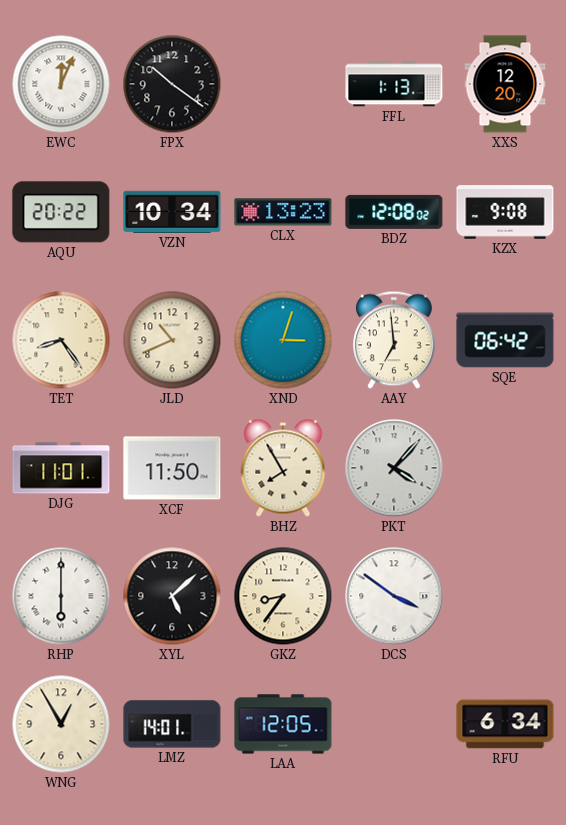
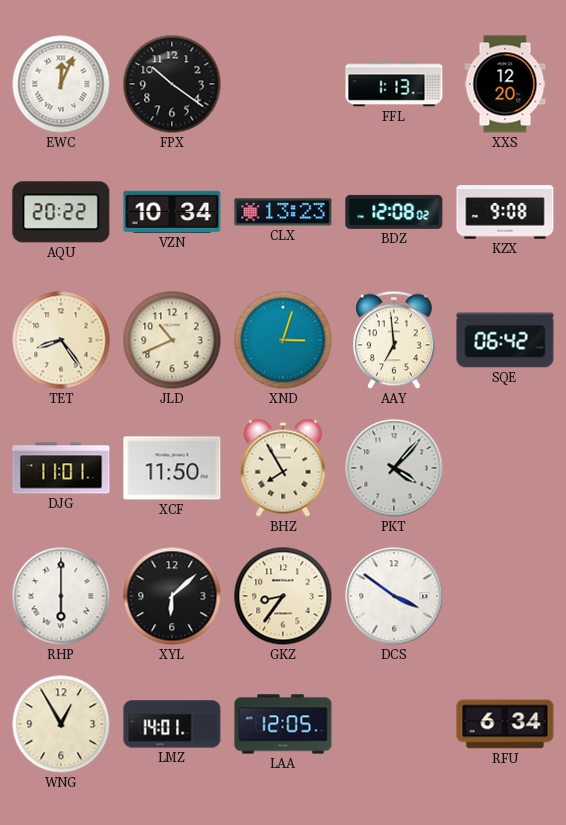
XYL: 5:08 -> 6:08
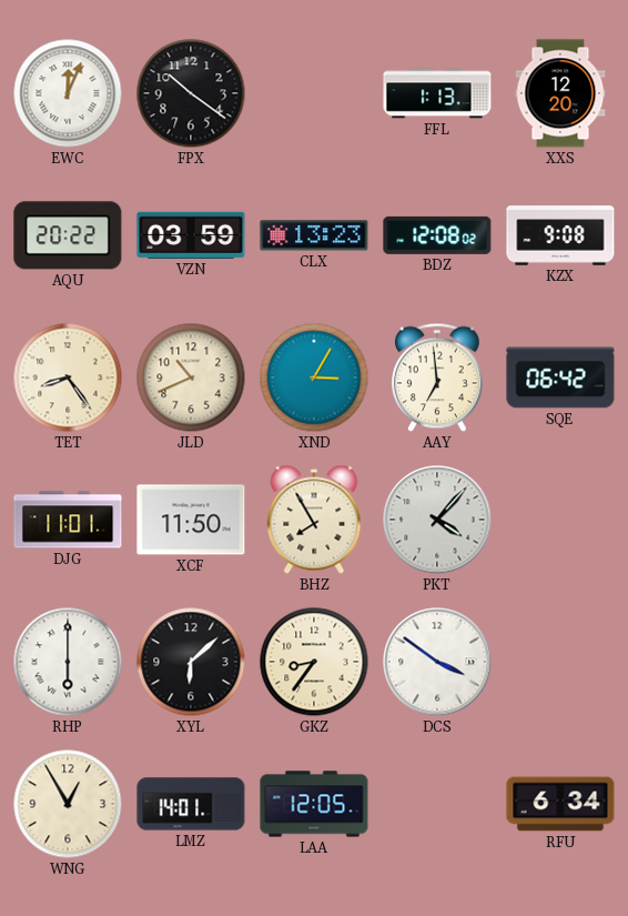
VZN: 10:34 -> 03:59
XND: 3:03 -> 3:05
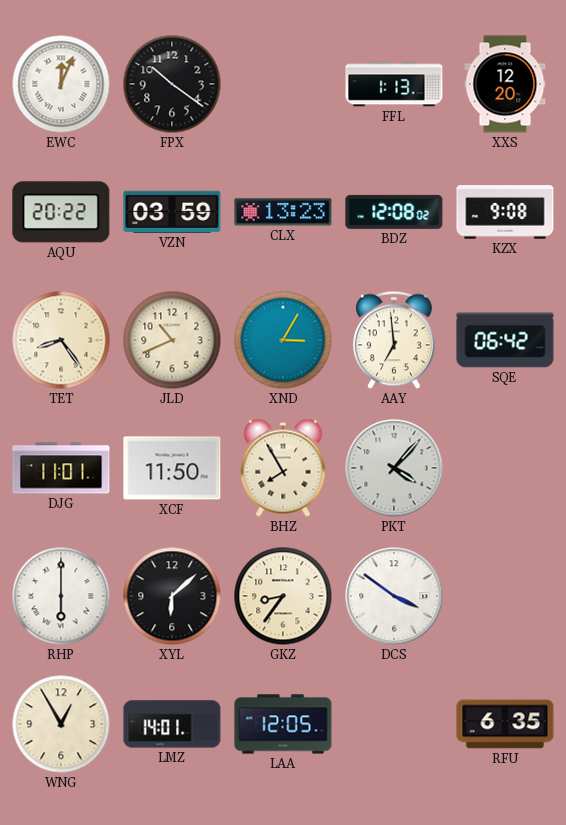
RFU: 6:34 -> 6:35
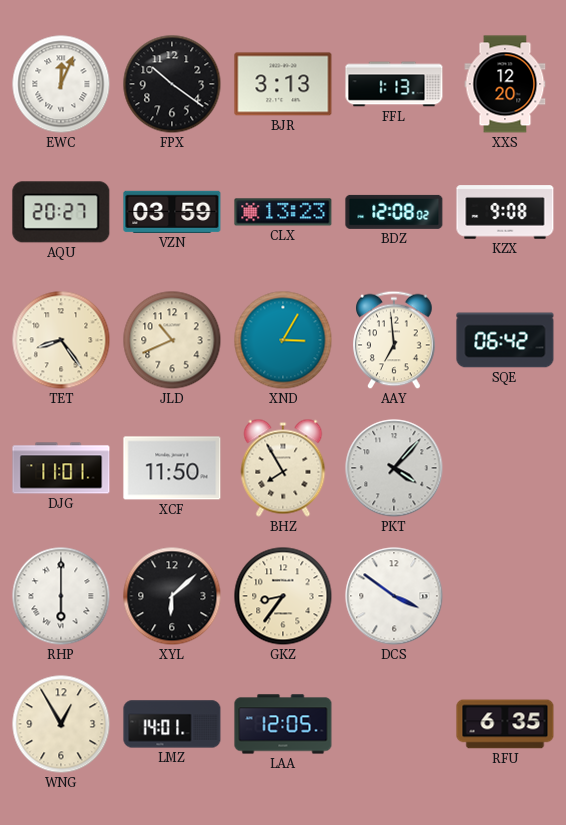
BJR: none -> 3:13
AQU: 20:22 -> 20:27
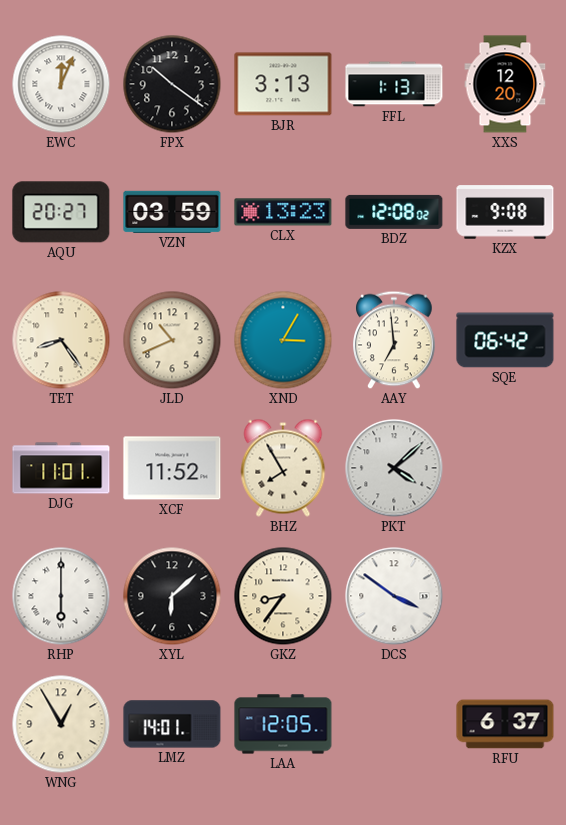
XCF: 11:50 -> 11:52
PKT: 4:07 -> 4:08
RFU: 6:35 -> 6:37
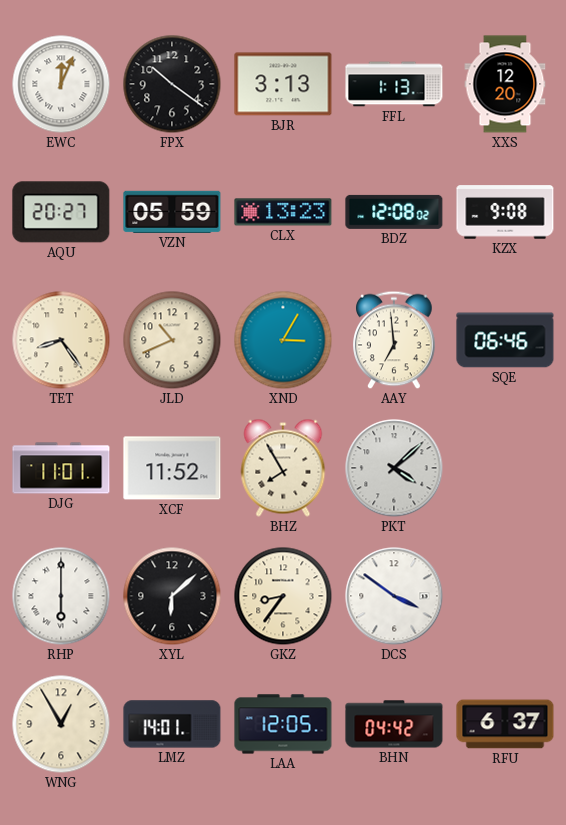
VZN: 03:59 -> 05:59
SQE: 06:42 -> 06:46
BHN: none -> 04:42
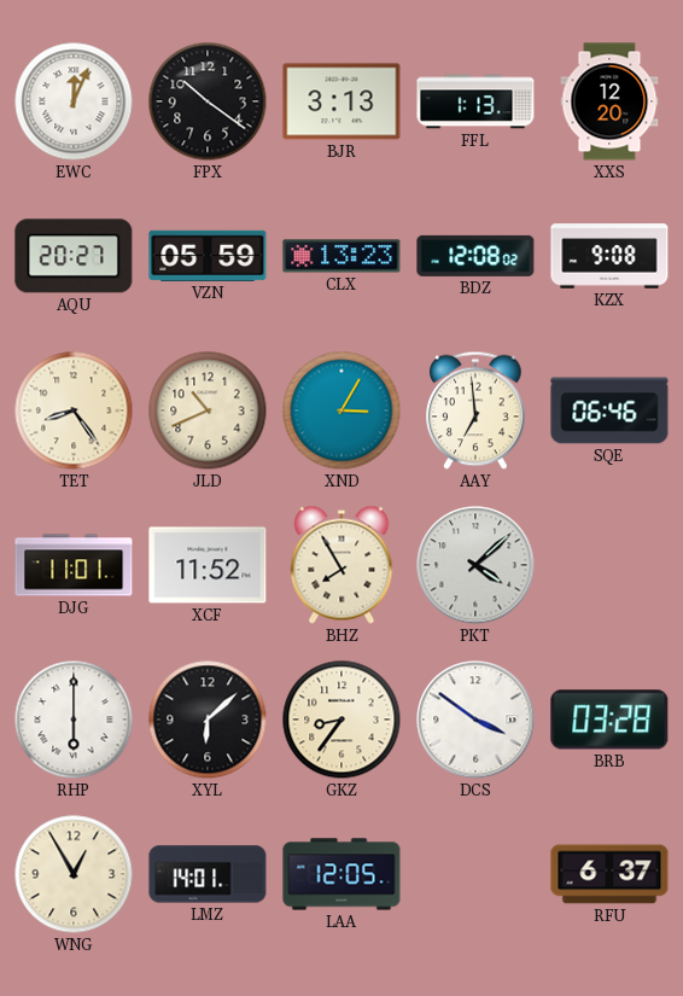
BRB: none -> 03:28
BHN: 04:42 -> none
